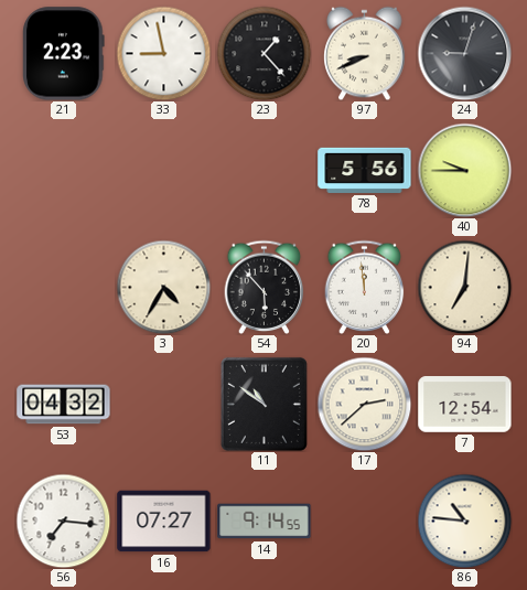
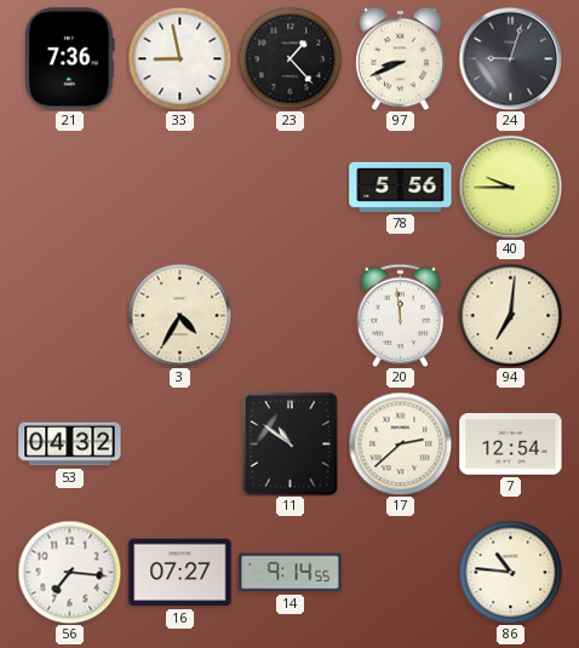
21: 2:23 -> 7:36
54: 5:53 -> none
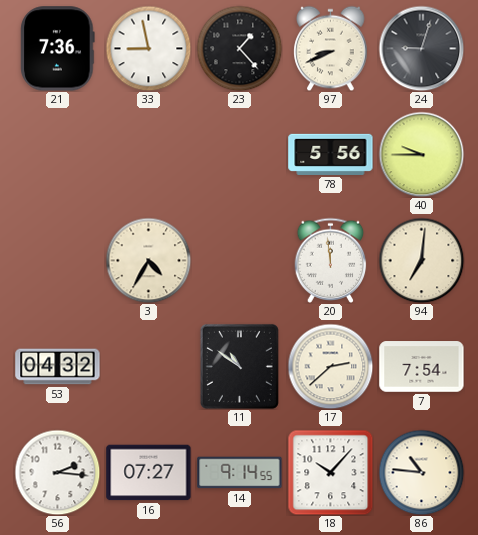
7: 12:54 -> 7:54
56: 7:16 -> 2:16
18: none -> 10:07
